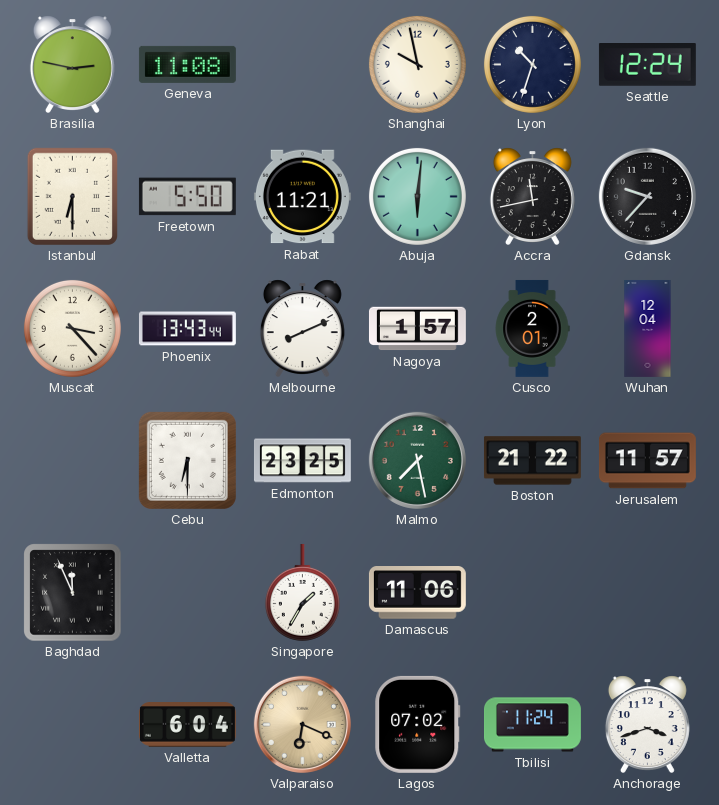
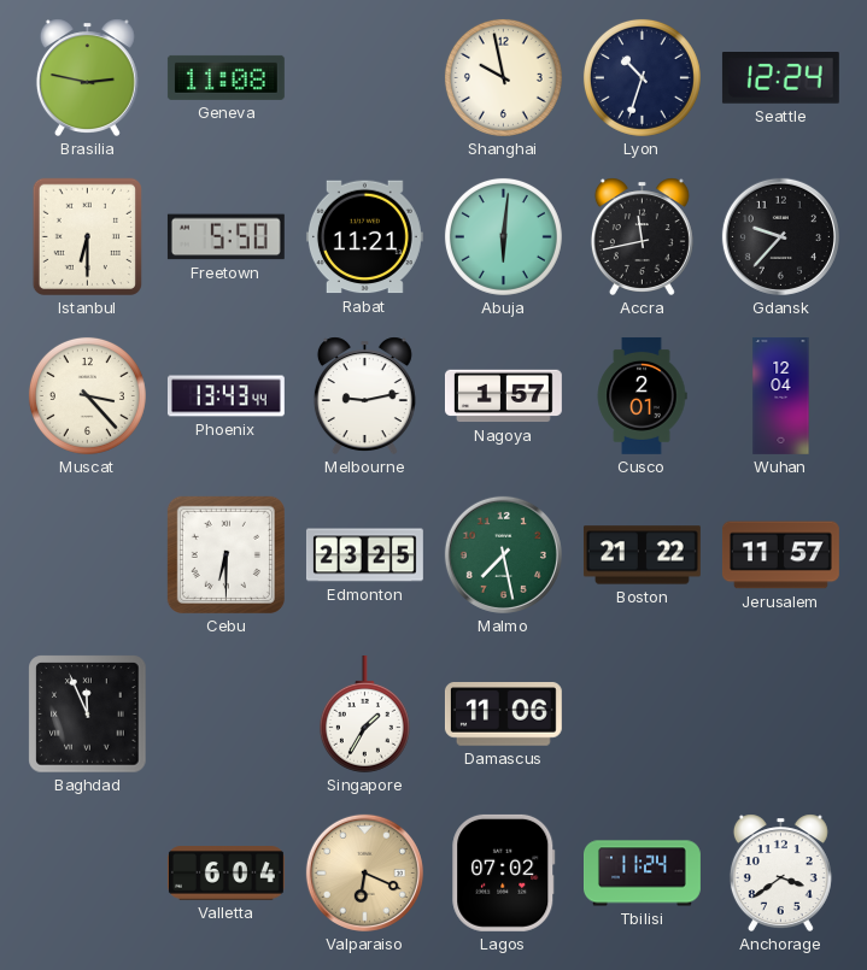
Melbourne: 8:11 -> 9:13
Anchorage: 3:42 -> 3:39
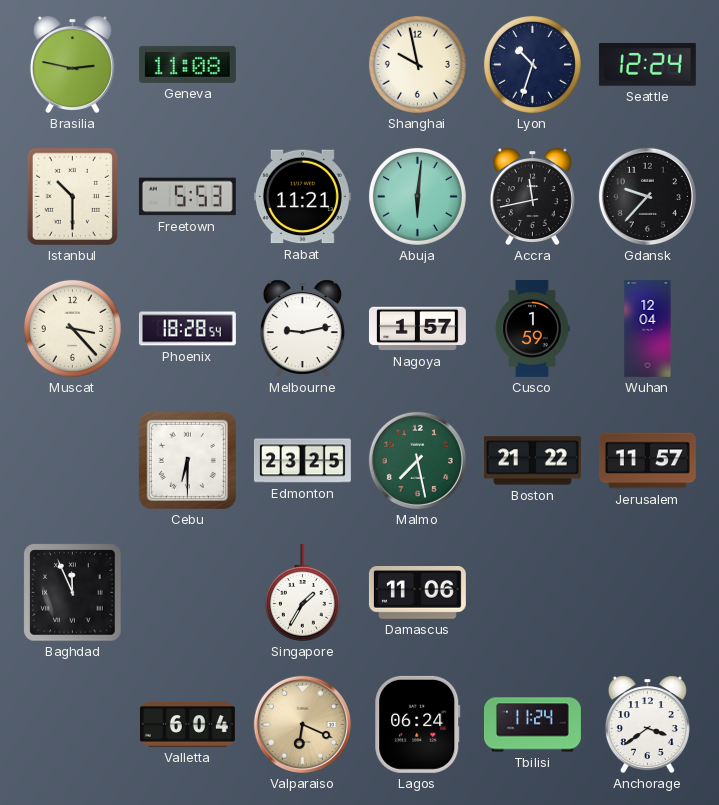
Istanbul: 6:30 -> 10:30
Freetown: 5:50 -> 5:53
Phoenix: 13:43 -> 18:28
Cusco: 2:01 -> 1:59
Lagos: 07:02 -> 06:24
